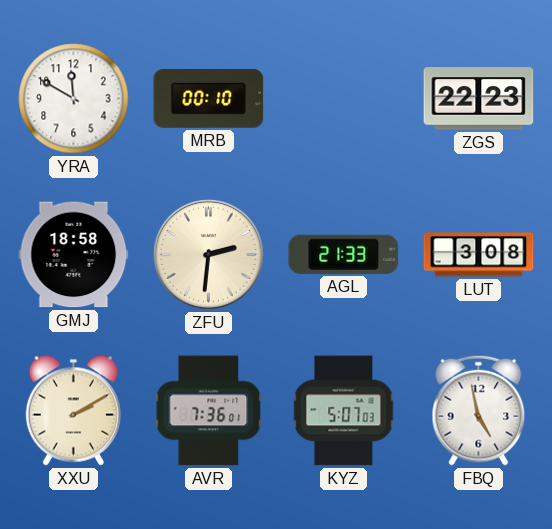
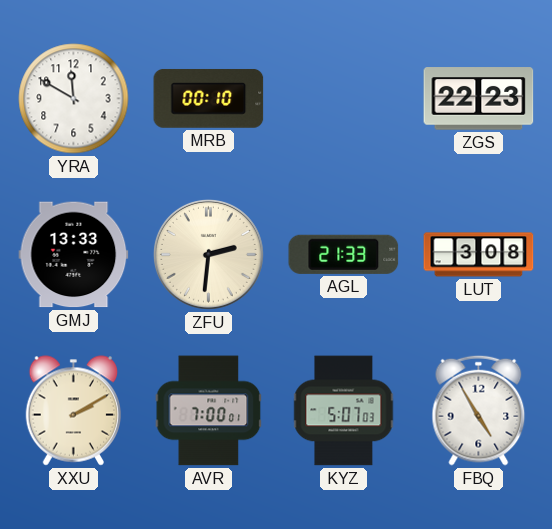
GMJ: 18:58 -> 13:33
AVR: 7:36 -> 7:00
FBQ: 4:58 -> 4:55
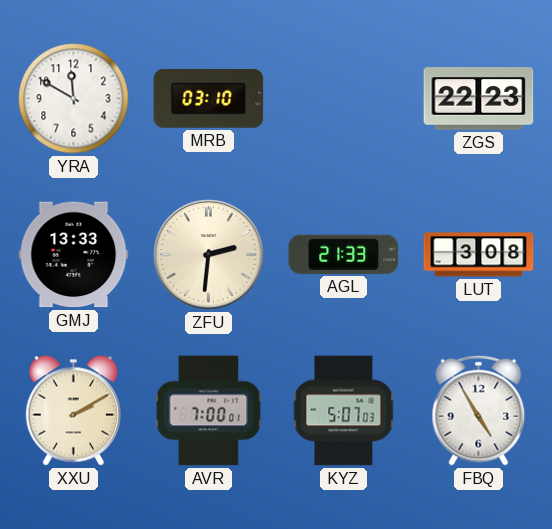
MRB: 00:10 -> 03:10
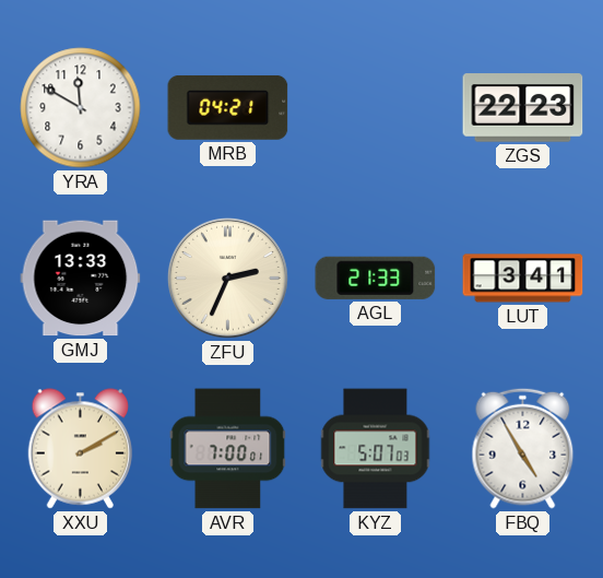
MRB: 03:10 -> 04:21
ZFU: 2:31 -> 2:34
LUT: 3:08 -> 3:41
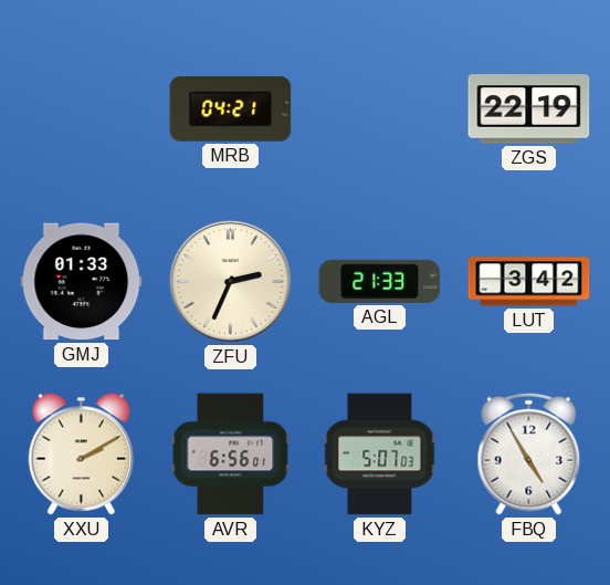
YRA: 11:50 -> none
ZGS: 22:23 -> 22:19
GMJ: 13:33 -> 01:33
LUT: 3:41 -> 3:42
AVR: 7:00 -> 6:56
